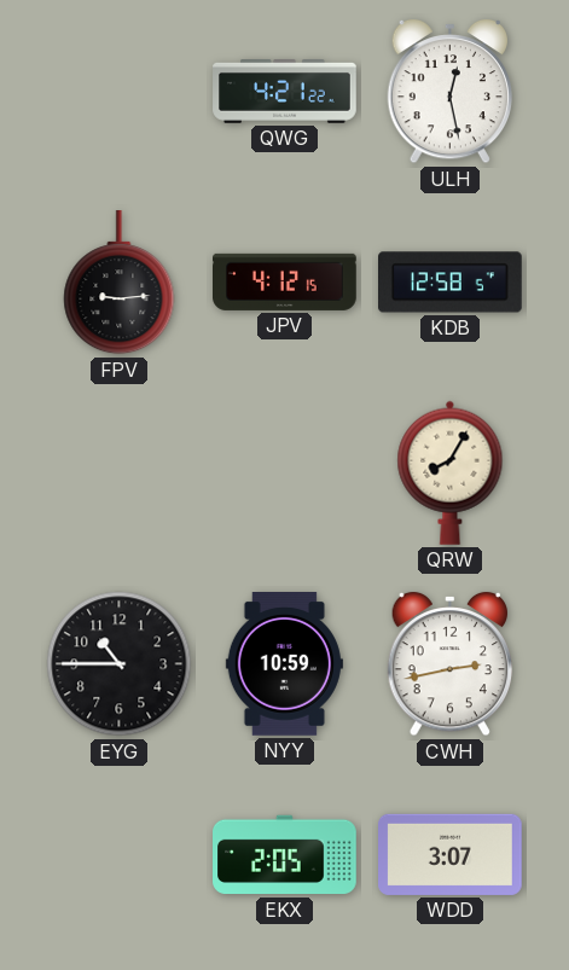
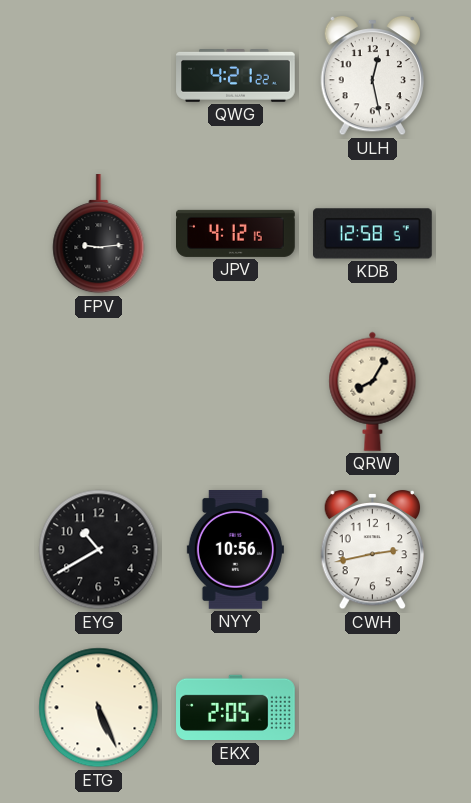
EYG: 10:45 -> 10:40
NYY: 10:59 -> 10:56
ETG: none -> 5:26
WDD: 3:07 -> none
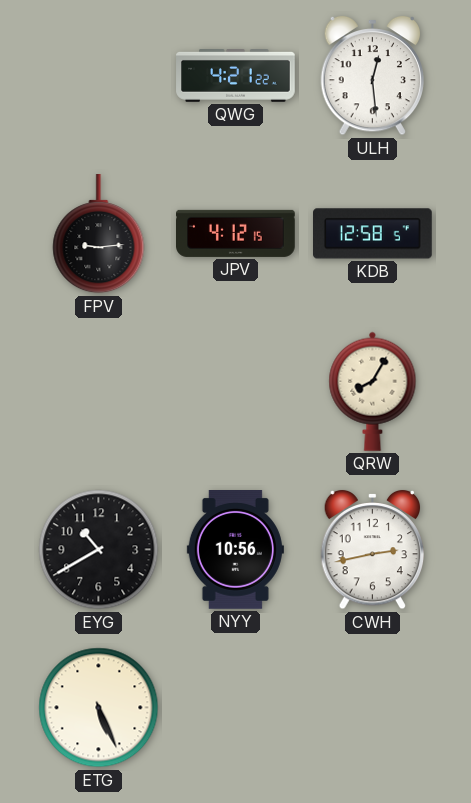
ULH: 12:28 -> 12:29
EKX: 2:05 -> none
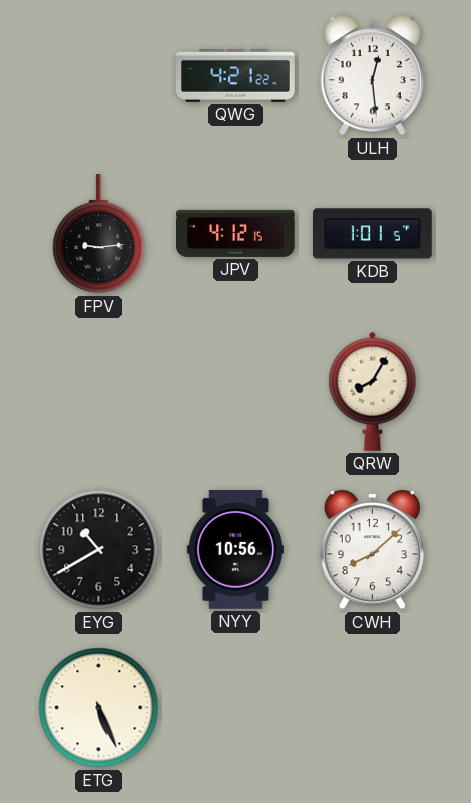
KDB: 12:58 -> 1:01
CWH: 2:43 -> 8:08
